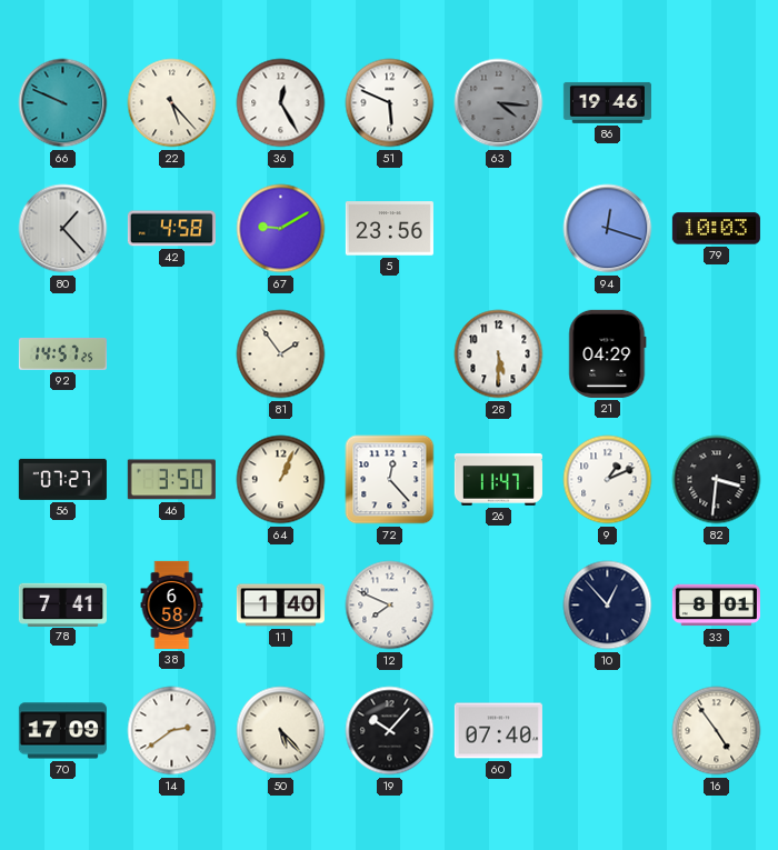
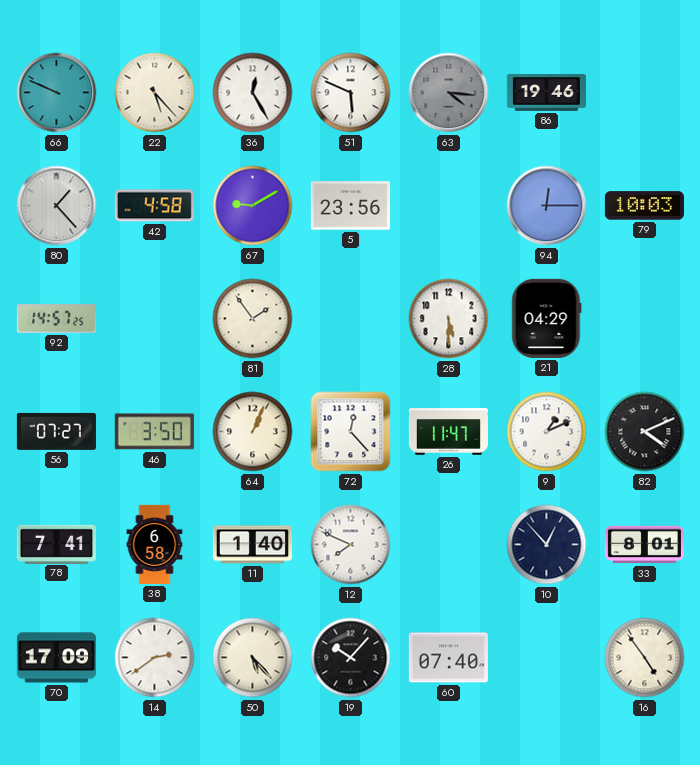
94: 12:18 -> 12:15
82: 3:31 -> 4:11
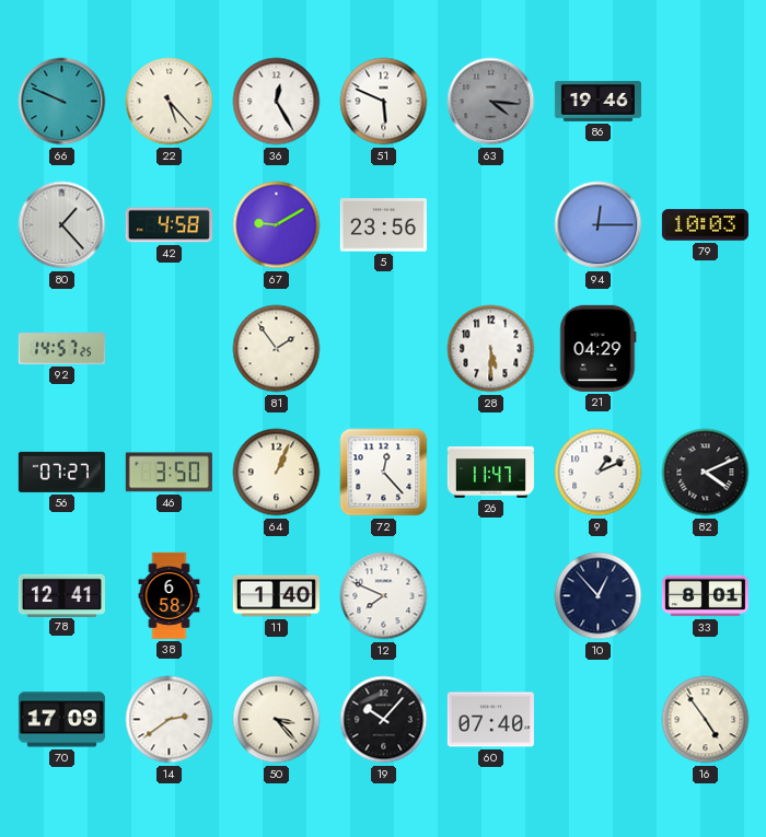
78: 7:41 -> 12:41
50: 5:23 -> 3:23
